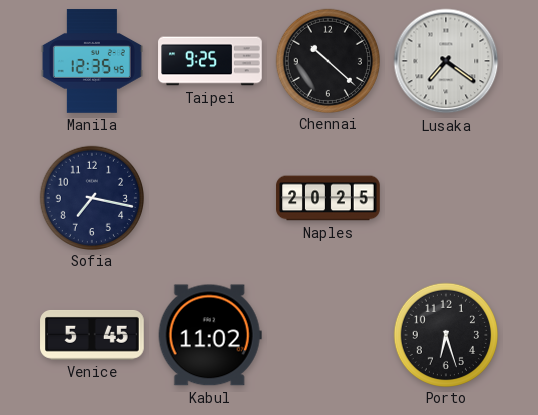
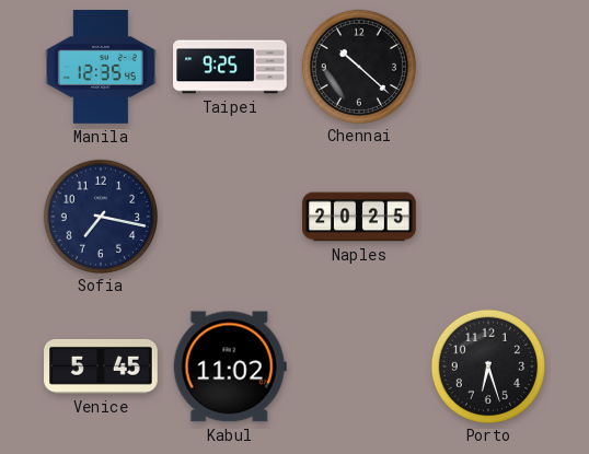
Lusaka: 7:21 -> none
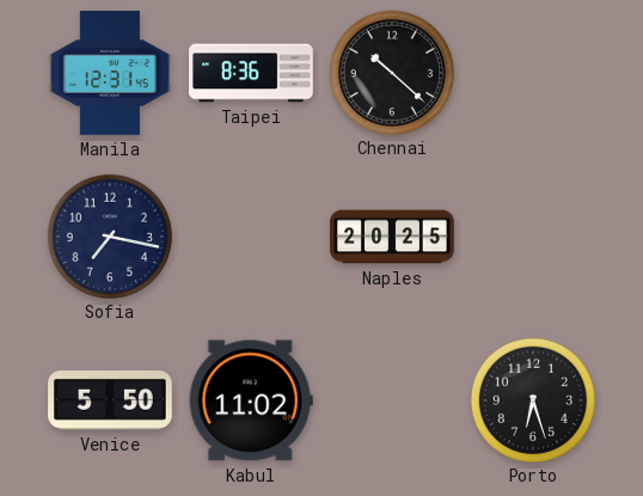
Manila: 12:35 -> 12:31
Taipei: 9:25 -> 8:36
Venice: 5:45 -> 5:50
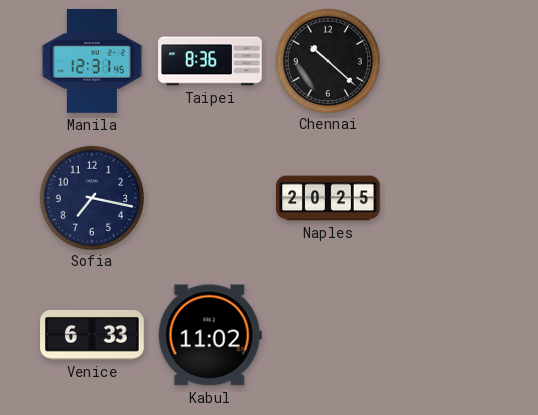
Venice: 5:50 -> 6:33
Porto: 6:27 -> none
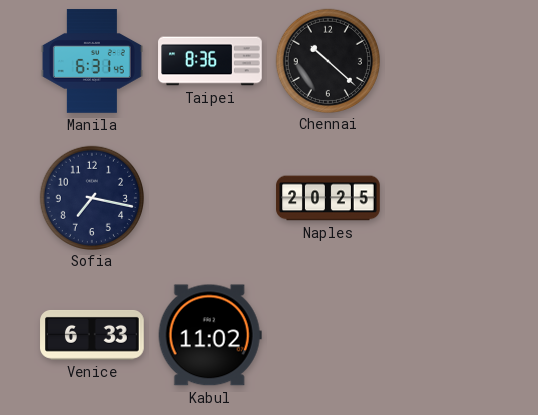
Manila: 12:31 -> 6:31
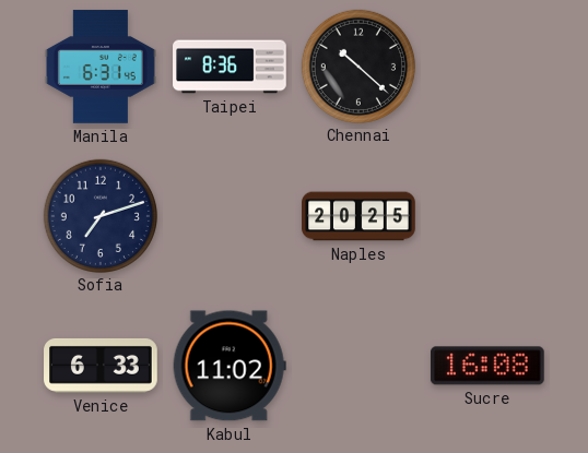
Sofia: 7:17 -> 7:12
Sucre: none -> 16:08
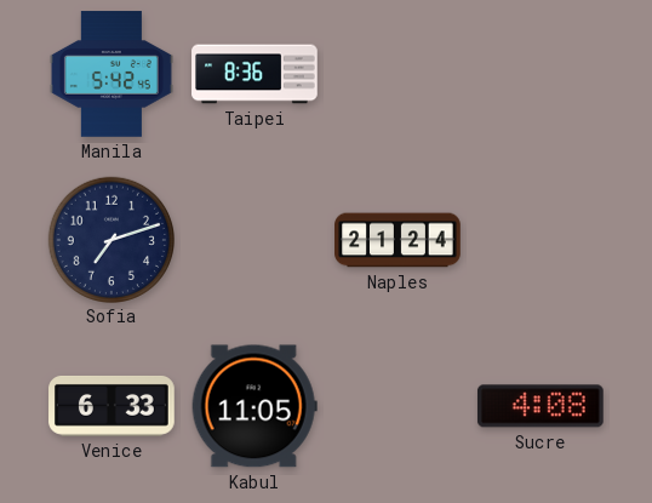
Manila: 6:31 -> 5:42
Chennai: 10:22 -> none
Naples: 20:25 -> 21:24
Kabul: 11:02 -> 11:05
Sucre: 16:08 -> 4:08
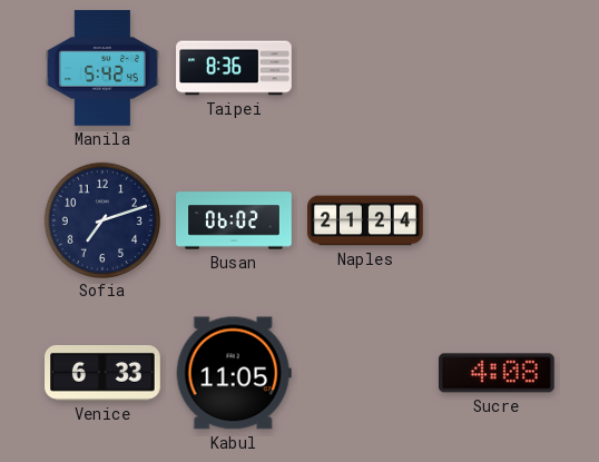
Busan: none -> 06:02
